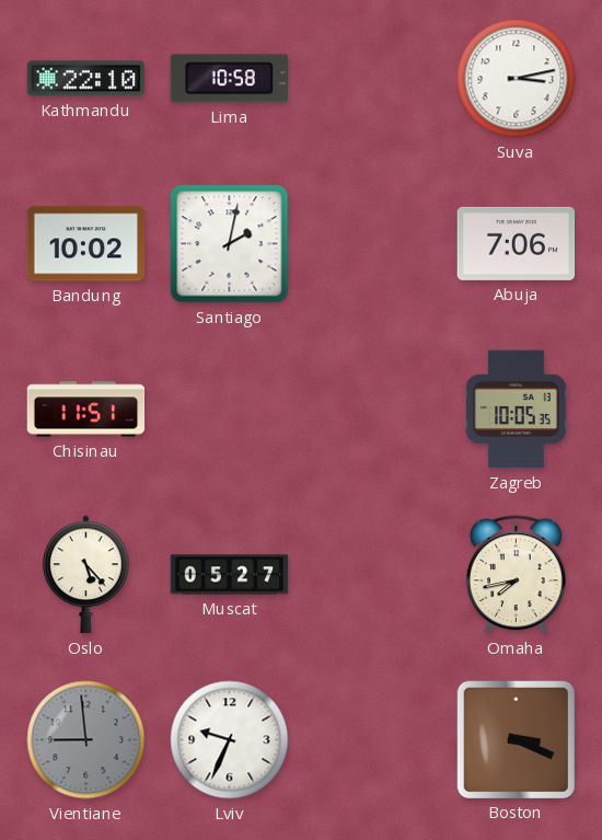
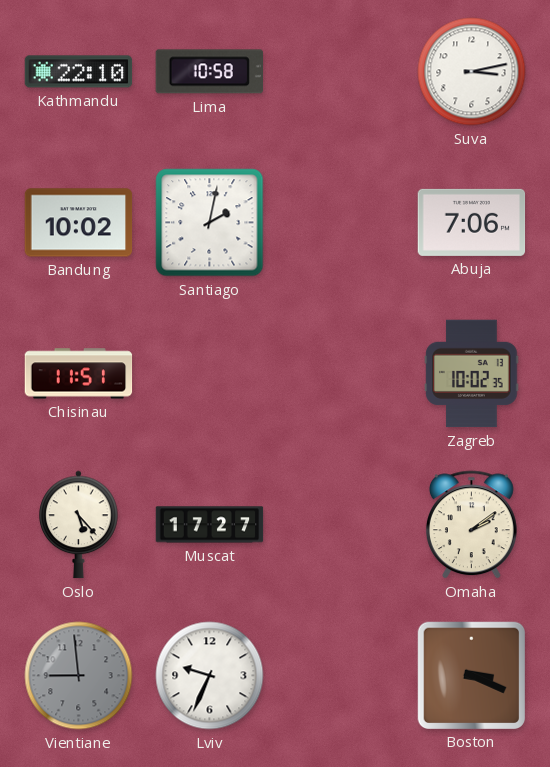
Zagreb: 10:05 -> 10:02
Muscat: 05:27 -> 17:27
Omaha: 7:43 -> 2:09
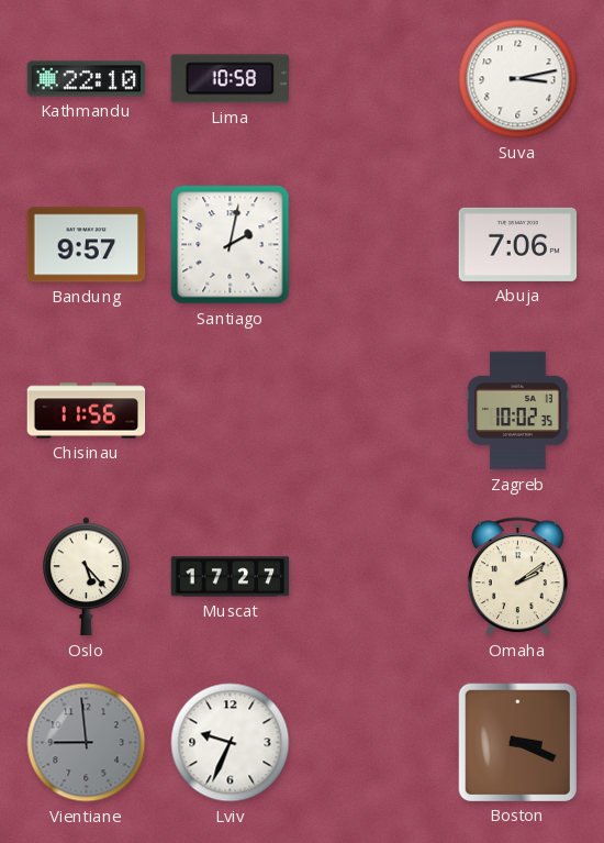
Bandung: 10:02 -> 9:57
Chisinau: 11:51 -> 11:56
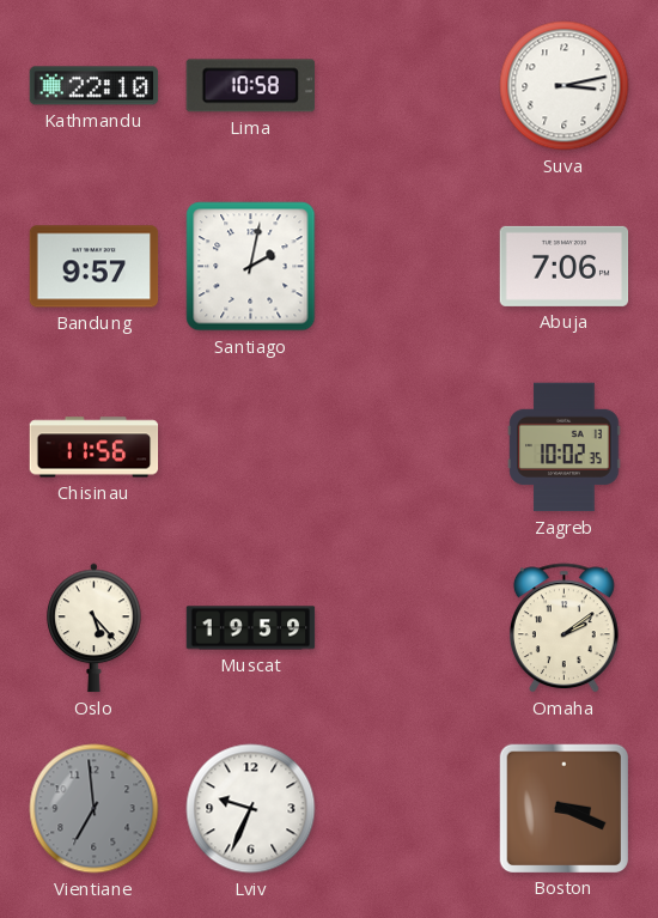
Muscat: 17:27 -> 19:59
Vientiane: 8:59 -> 6:59
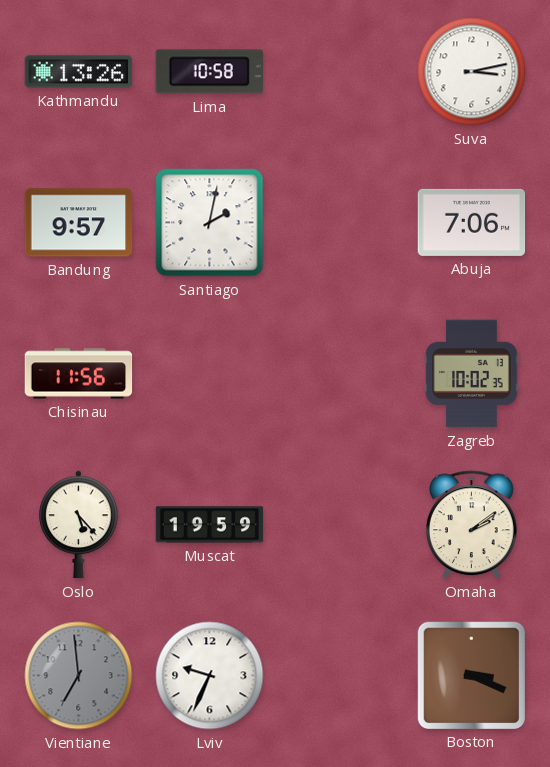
Kathmandu: 22:10 -> 13:26
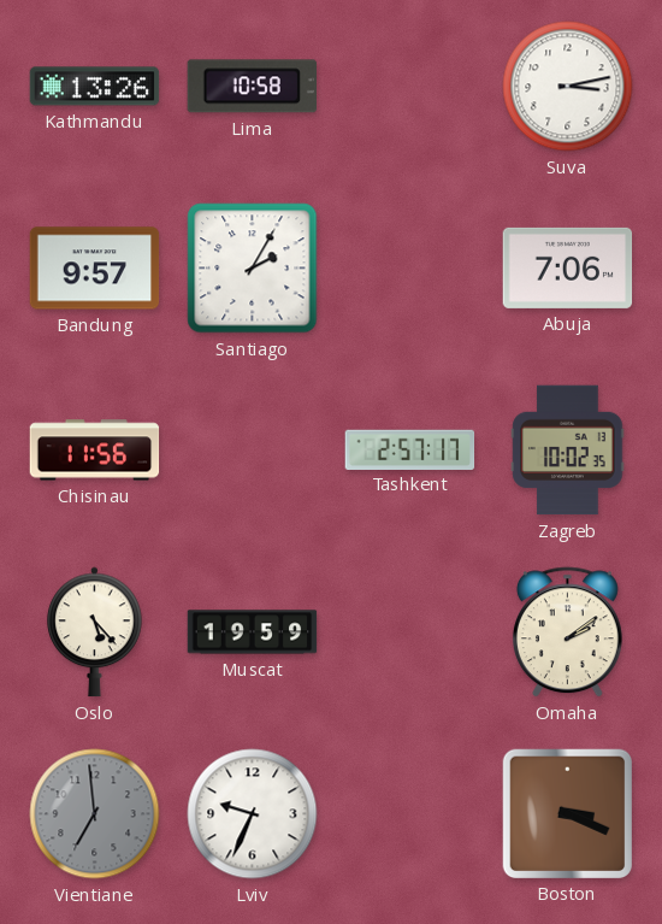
Santiago: 2:02 -> 2:05
Tashkent: none -> 2:57
